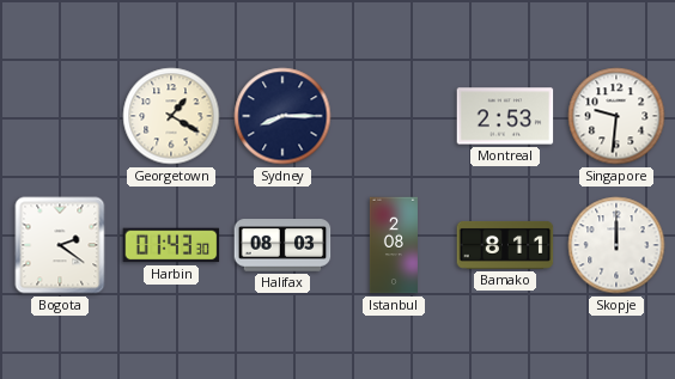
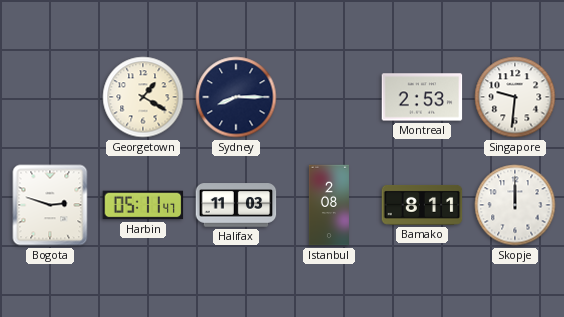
Bogota: 2:21 -> 2:48
Harbin: 01:43 -> 05:11
Halifax: 08:03 -> 11:03
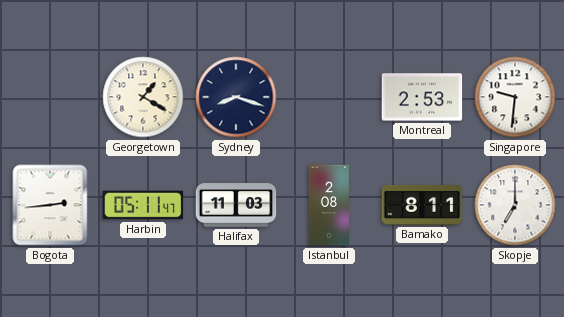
Sydney: 8:15 -> 8:18
Bogota: 2:48 -> 2:44
Skopje: 12:00 -> 7:00
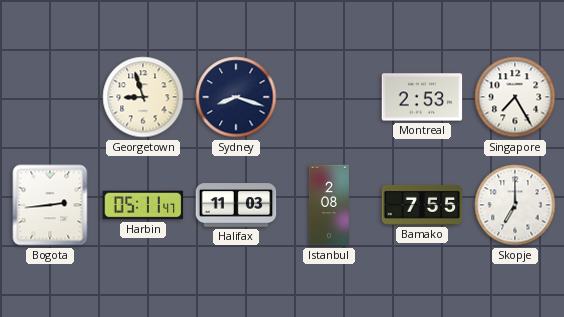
Georgetown: 1:20 -> 8:57
Singapore: 9:31 -> 7:25
Bamako: 8:11 -> 7:55
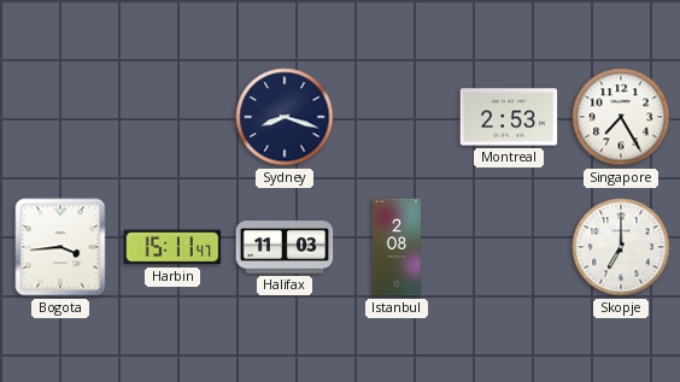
Georgetown: 8:57 -> none
Bogota: 2:44 -> 3:44
Harbin: 05:11 -> 15:11
Bamako: 7:55 -> none
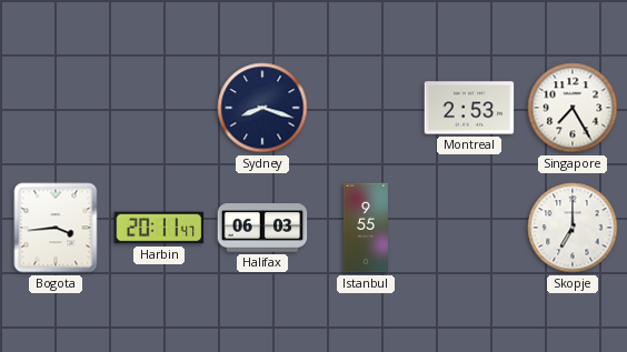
Harbin: 15:11 -> 20:11
Halifax: 11:03 -> 06:03
Istanbul: 2:08 -> 9:55
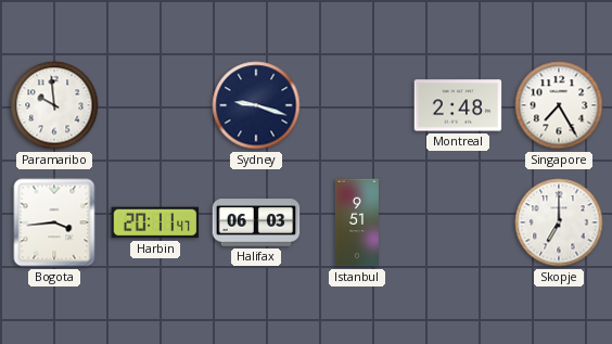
Paramaribo: none -> 9:59
Sydney: 8:18 -> 9:18
Montreal: 2:53 -> 2:48
Istanbul: 9:55 -> 9:51
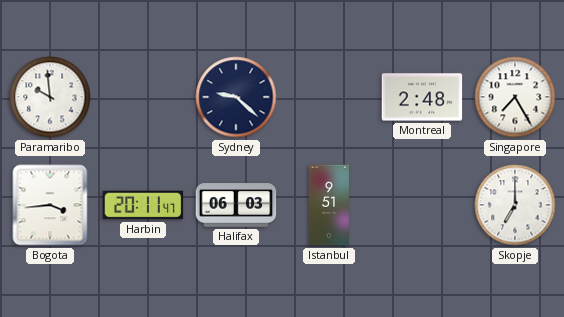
Sydney: 9:18 -> 9:22
